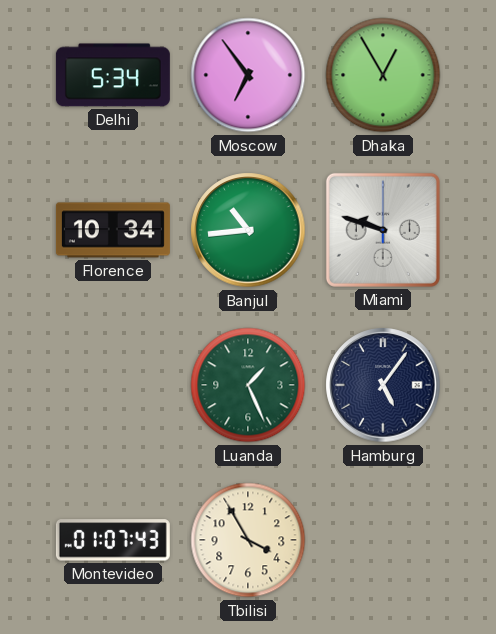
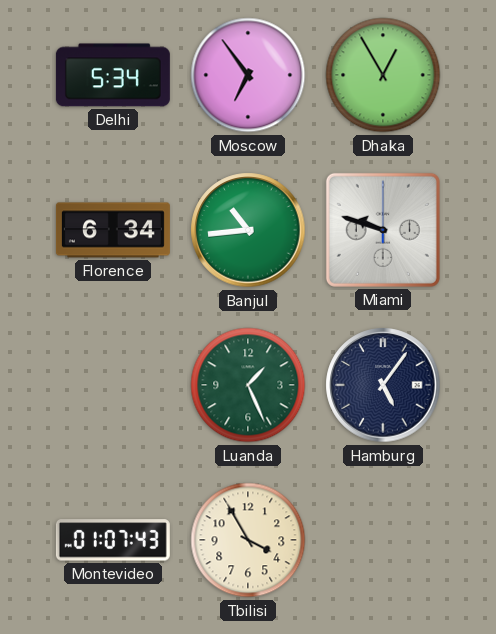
Florence: 10:34 -> 6:34
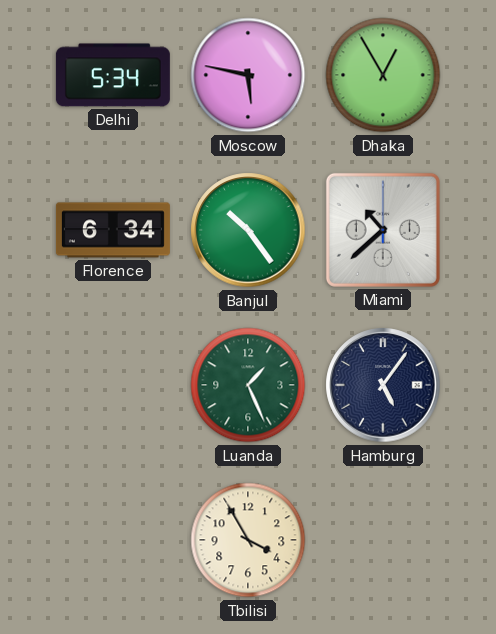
Moscow: 6:54 -> 5:47
Banjul: 10:44 -> 10:24
Miami: 9:48 -> 10:38
Montevideo: 01:07 -> none
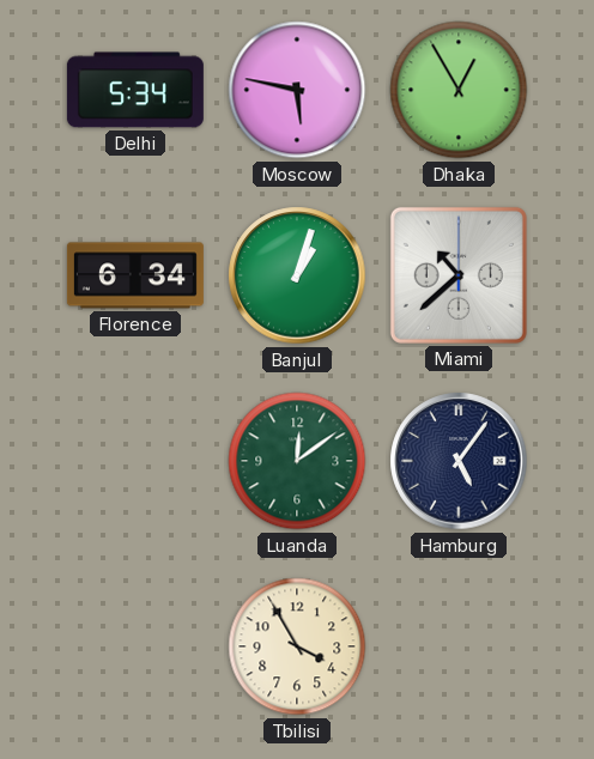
Banjul: 10:24 -> 1:03
Luanda: 1:26 -> 12:09
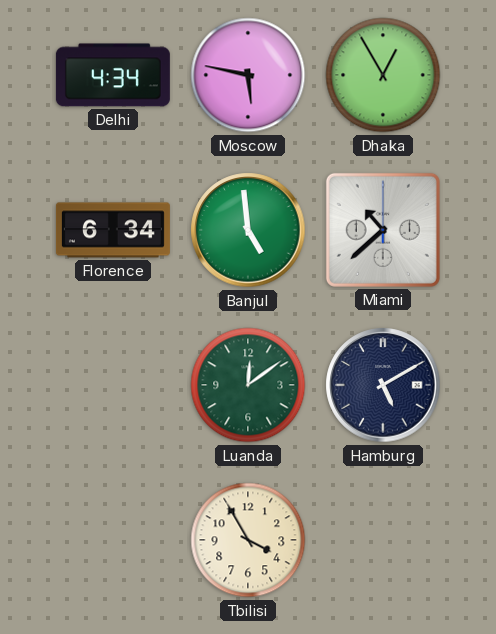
Delhi: 5:34 -> 4:34
Banjul: 1:03 -> 4:59
Hamburg: 5:06 -> 5:10
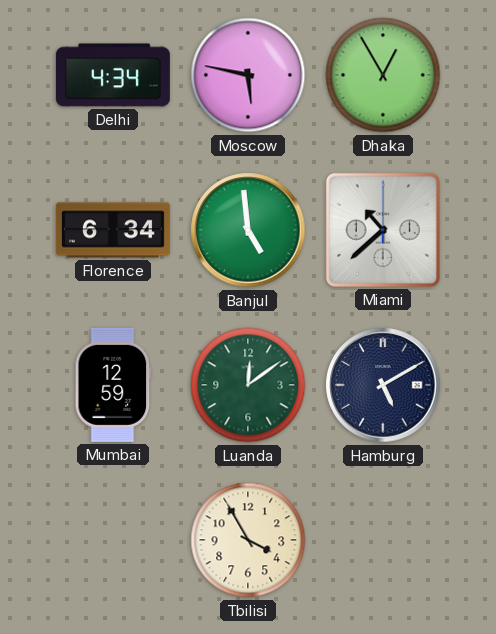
Mumbai: none -> 12:59
